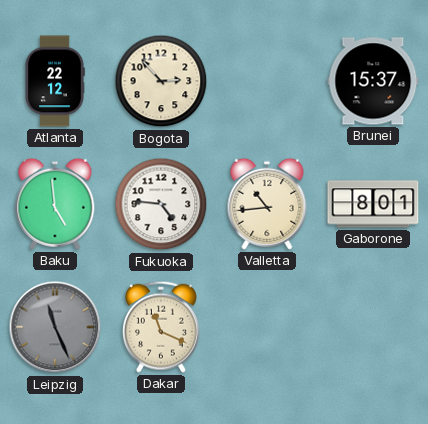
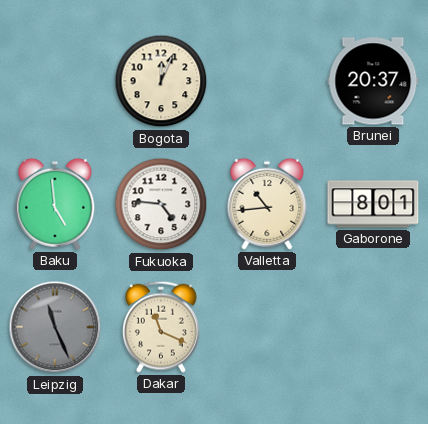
Atlanta: 22:12 -> none
Bogota: 2:53 -> 12:04
Brunei: 15:37 -> 20:37
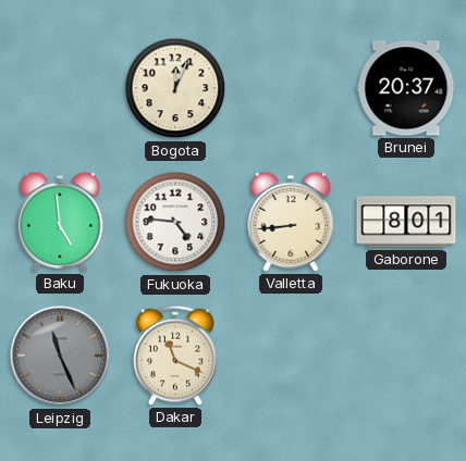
Valletta: 10:44 -> 8:44
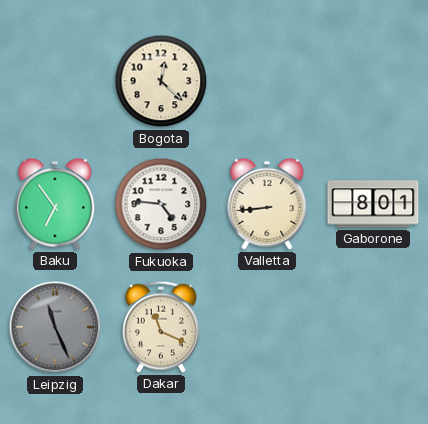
Bogota: 12:04 -> 12:22
Brunei: 20:37 -> none
Baku: 4:59 -> 6:54
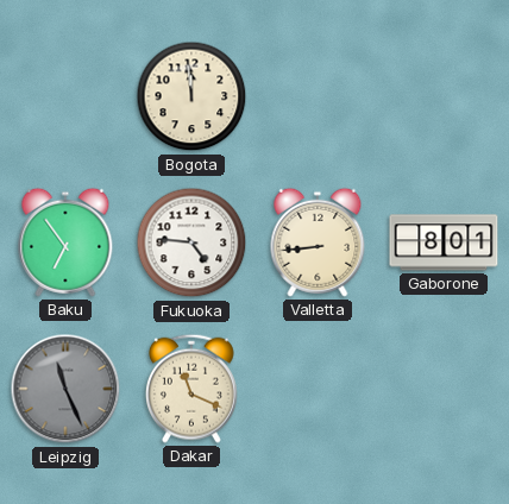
Bogota: 12:22 -> 11:59
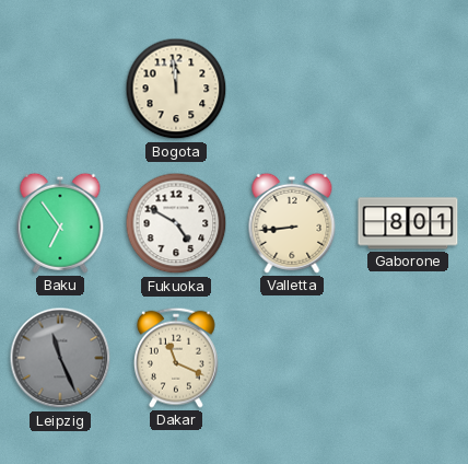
Fukuoka: 4:46 -> 4:50
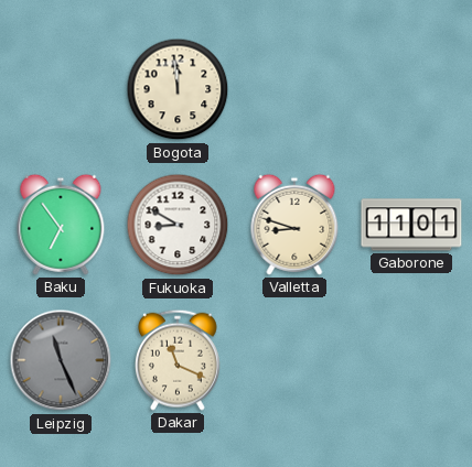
Fukuoka: 4:50 -> 8:50
Valletta: 8:44 -> 8:48
Gaborone: 8:01 -> 11:01
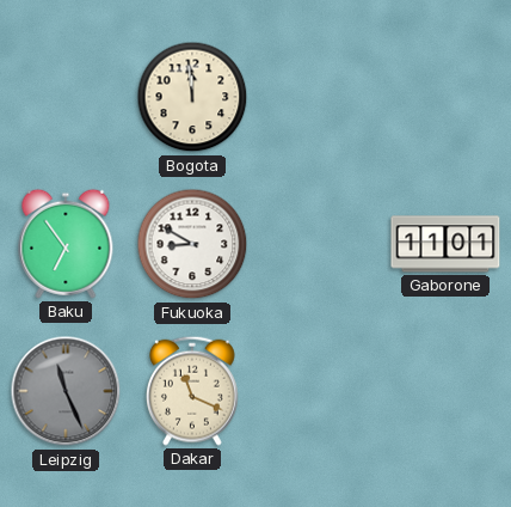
Valletta: 8:48 -> none
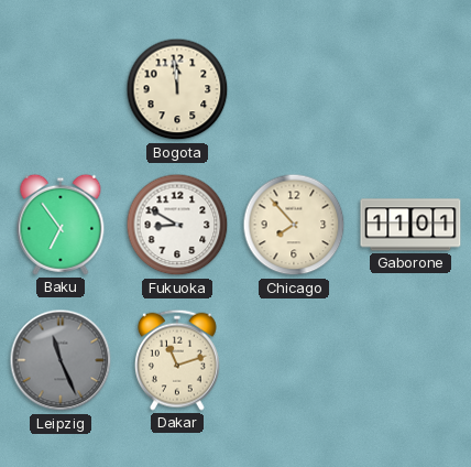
Chicago: none -> 7:53
Dakar: 11:19 -> 11:12
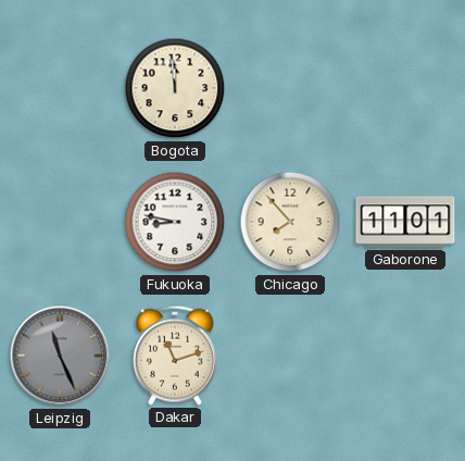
Baku: 6:54 -> none
Fukuoka: 8:50 -> 8:47
